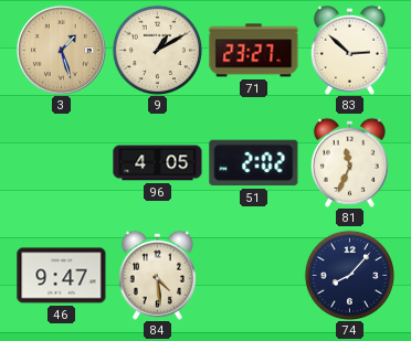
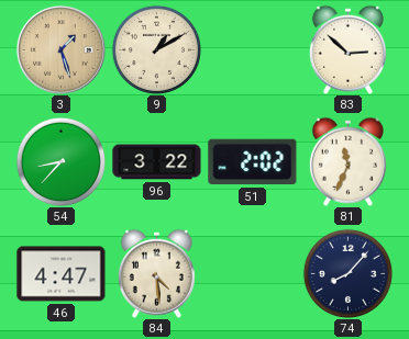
71: 23:27 -> none
54: none -> 8:37
96: 4:05 -> 3:22
46: 9:47 -> 4:47
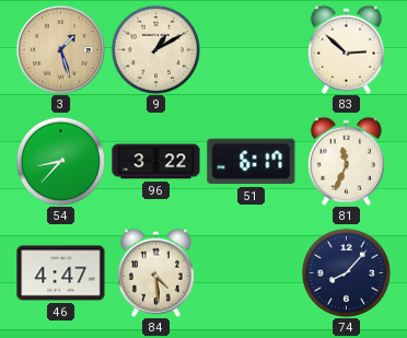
51: 2:02 -> 6:17
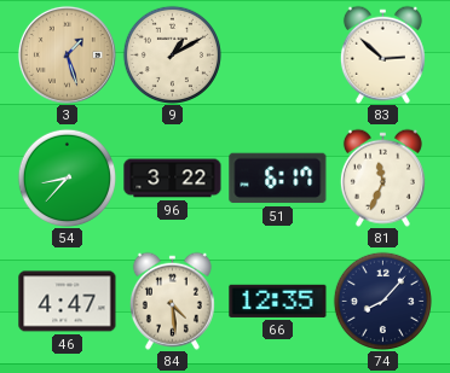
66: none -> 12:35
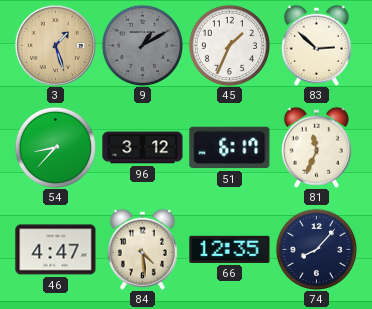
9 dial: cream -> grey
45: none -> 1:34
96: 3:22 -> 3:12
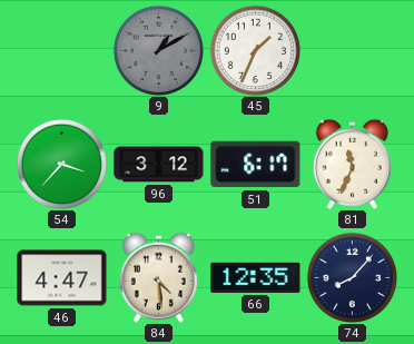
3: 1:27 -> none
83: 2:52 -> none
54: 8:37 -> 3:37
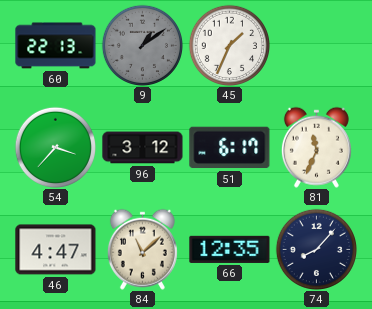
60: none -> 22:13
9: 1:10 -> 1:09
84: 4:29 -> 11:08
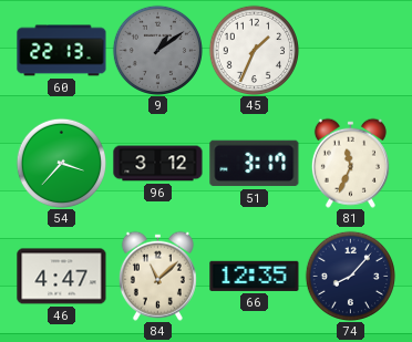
51: 6:17 -> 3:17
